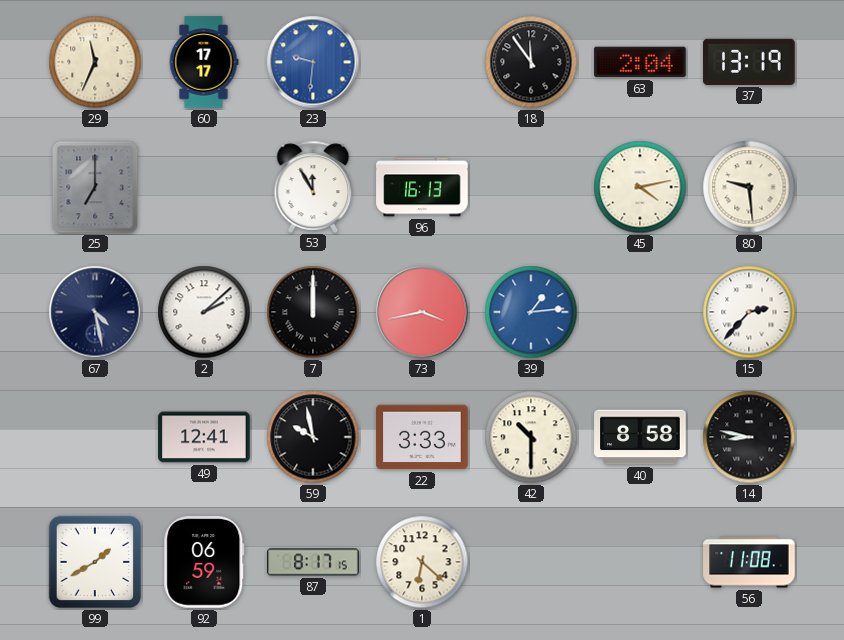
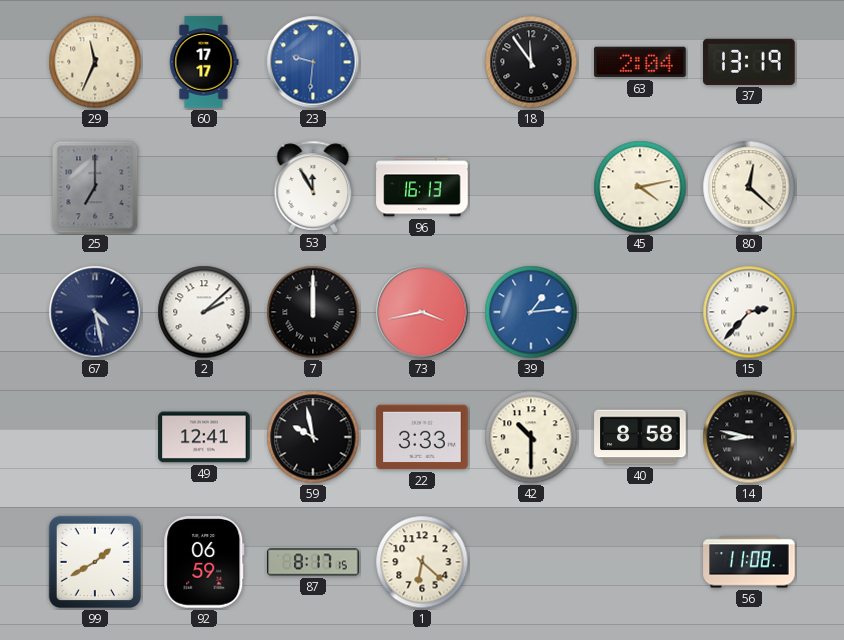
80: 9:29 -> 12:22
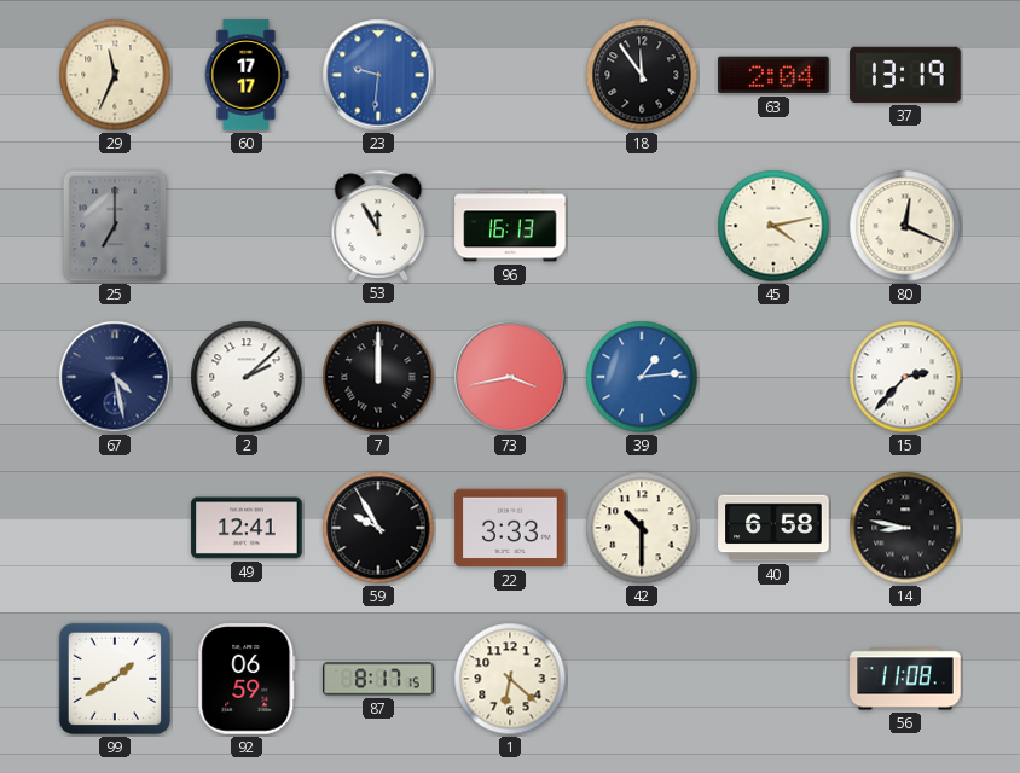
80: 12:22 -> 12:19
59: 9:58 -> 9:55
40: 8:58 -> 6:58
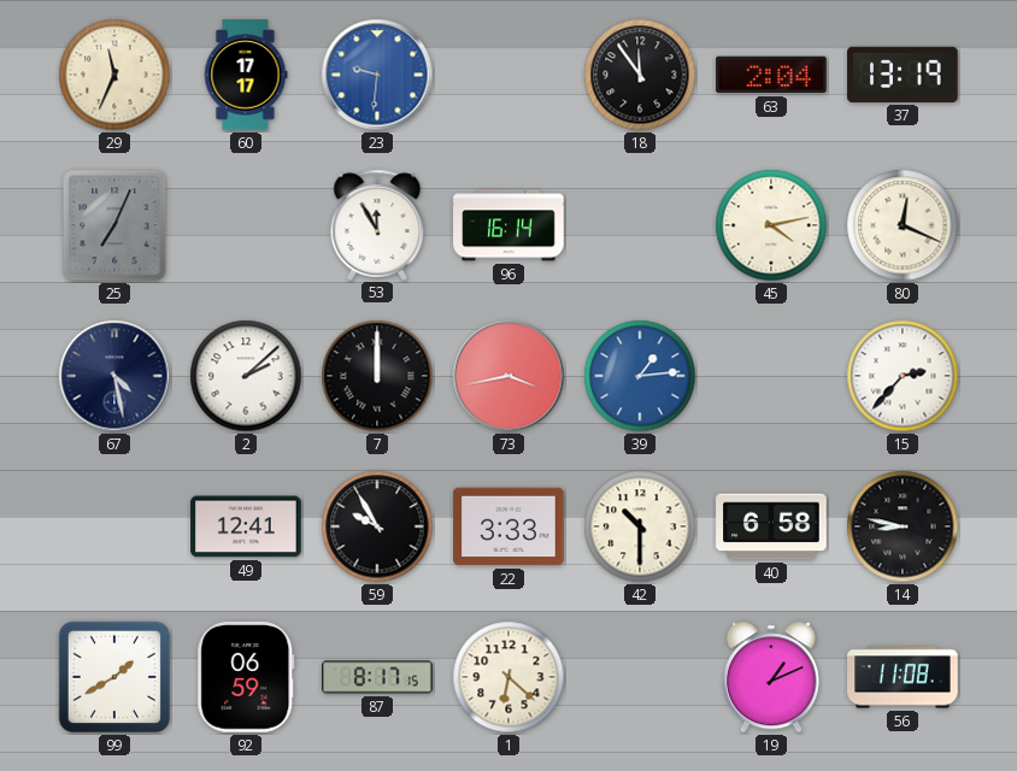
25: 7:00 -> 7:04
96: 16:13 -> 16:14
19: none -> 1:11
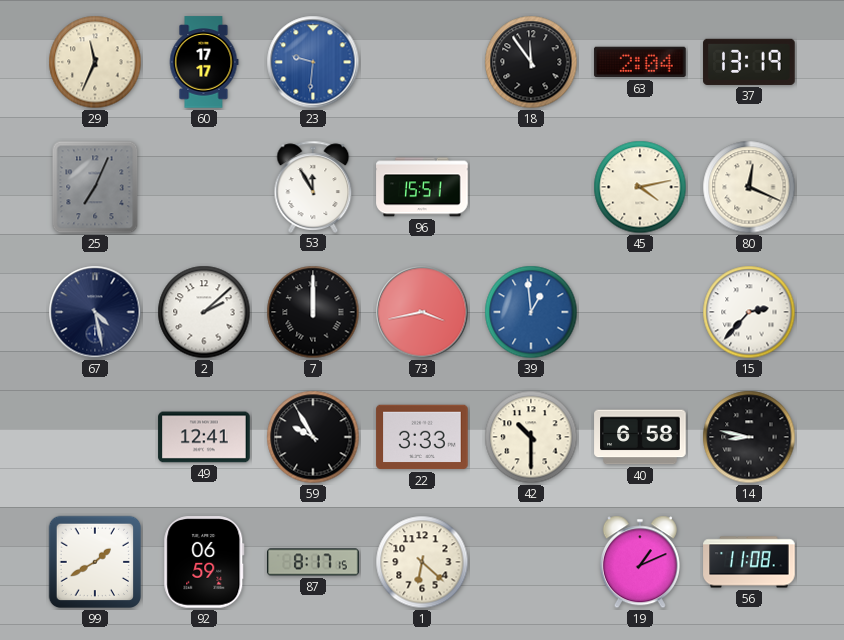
96: 16:14 -> 15:51
39: 1:14 -> 12:59
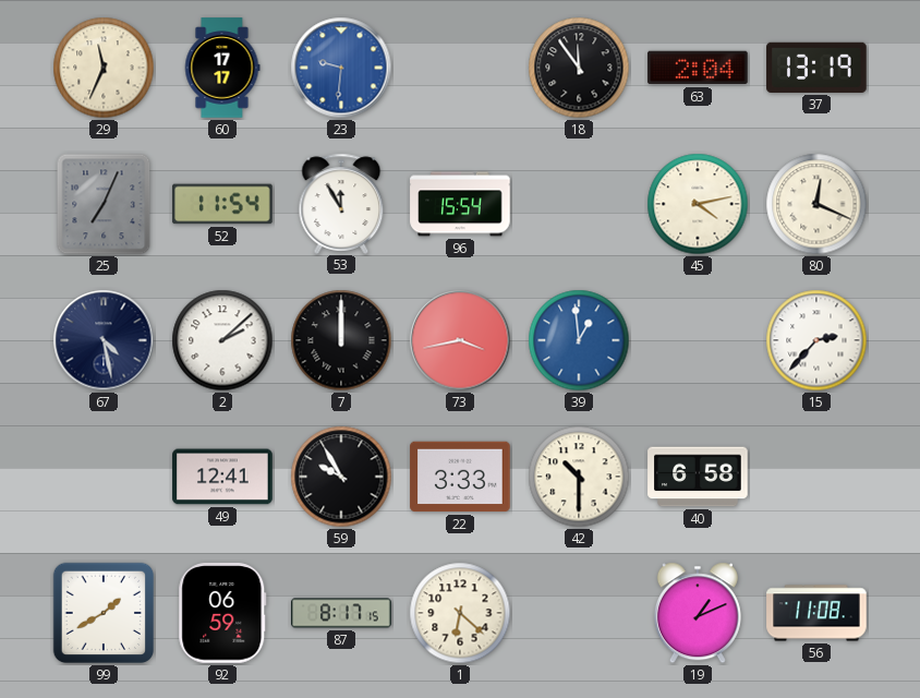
52: none -> 11:54
96: 15:51 -> 15:54
14: 8:47 -> none
